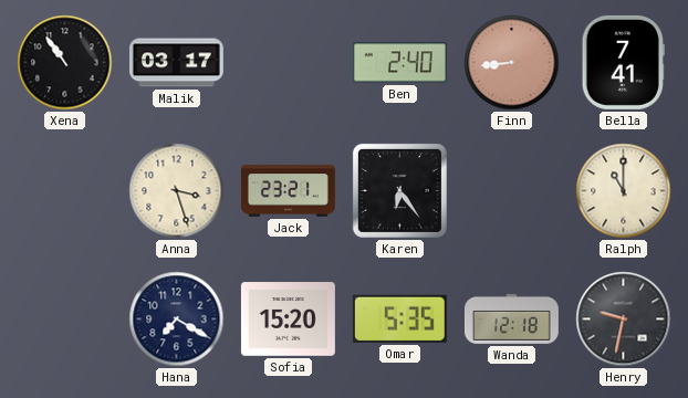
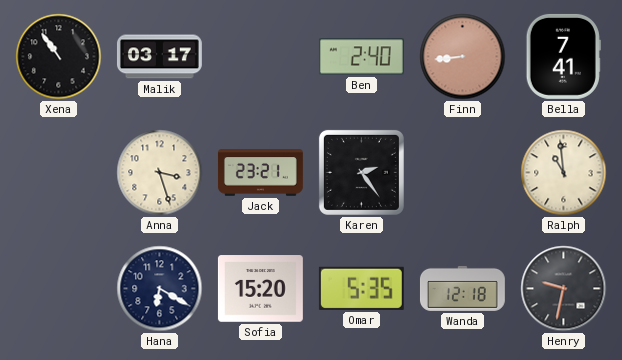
Karen: 6:24 -> 2:24
Ralph: 11:00 -> 10:59
Hana: 7:20 -> 6:20
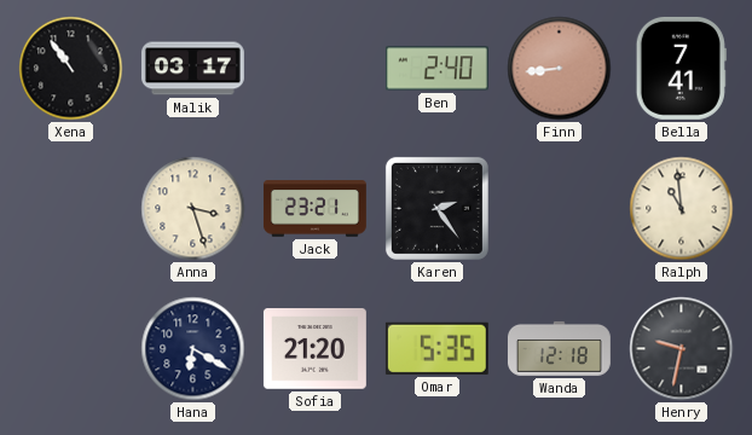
Sofia: 15:20 -> 21:20
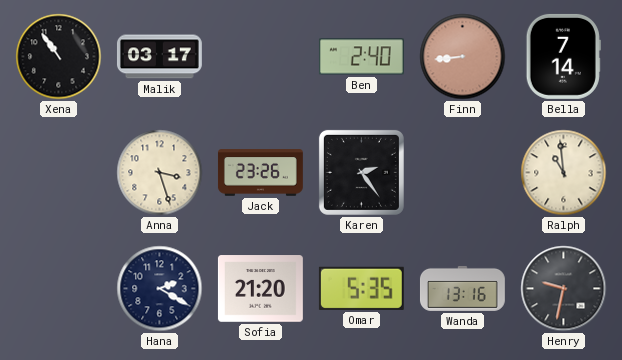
Bella: 7:41 -> 7:14
Jack: 23:21 -> 23:26
Hana: 6:20 -> 2:20
Wanda: 12:18 -> 13:16
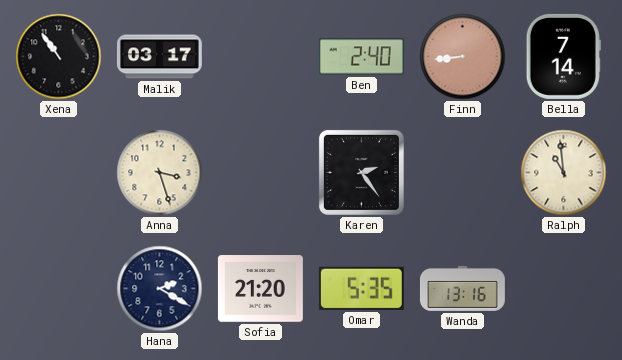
Jack: 23:26 -> none
Henry: 9:32 -> none
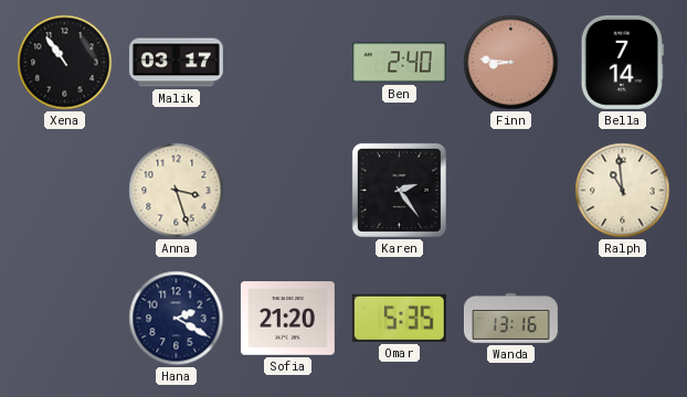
Finn: 8:44 -> 8:46
